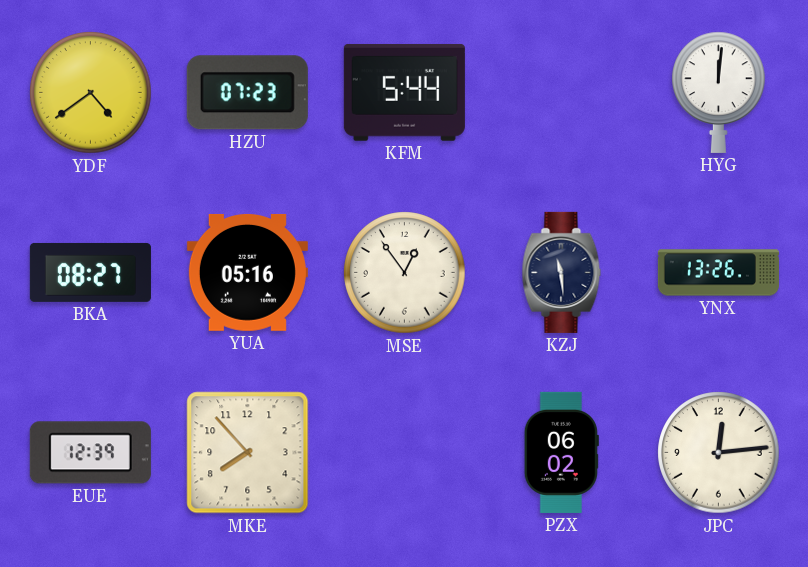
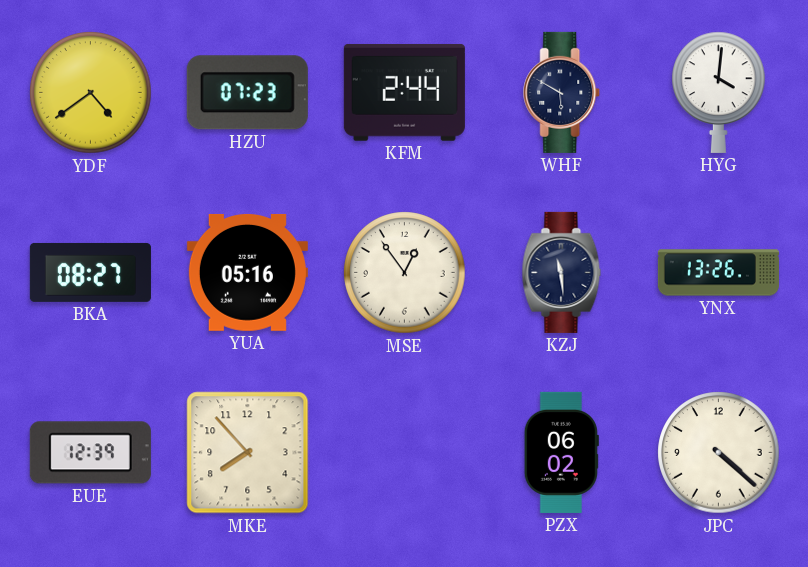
KFM: 5:44 -> 2:44
WHF: none -> 5:50
HYG: 12:01 -> 4:01
JPC: 12:14 -> 4:22
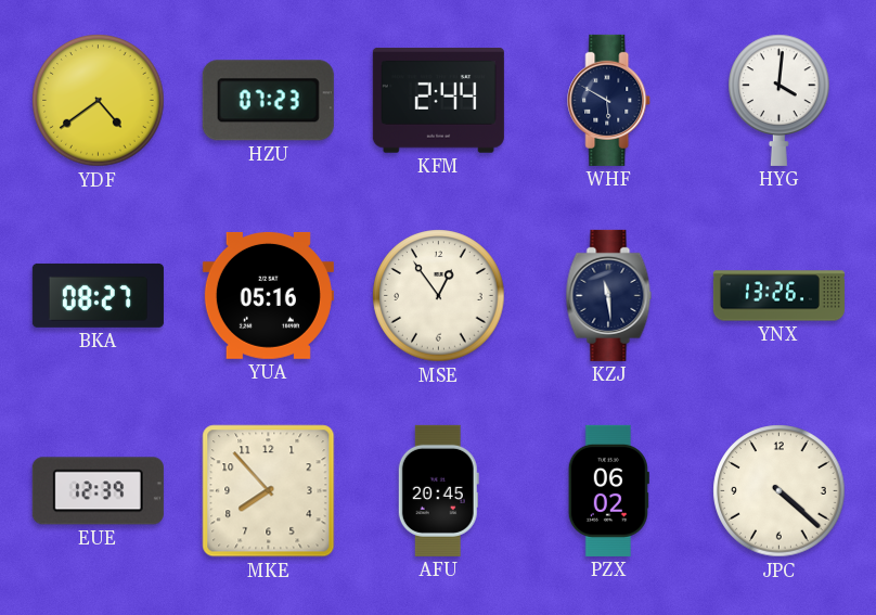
AFU: none -> 20:45
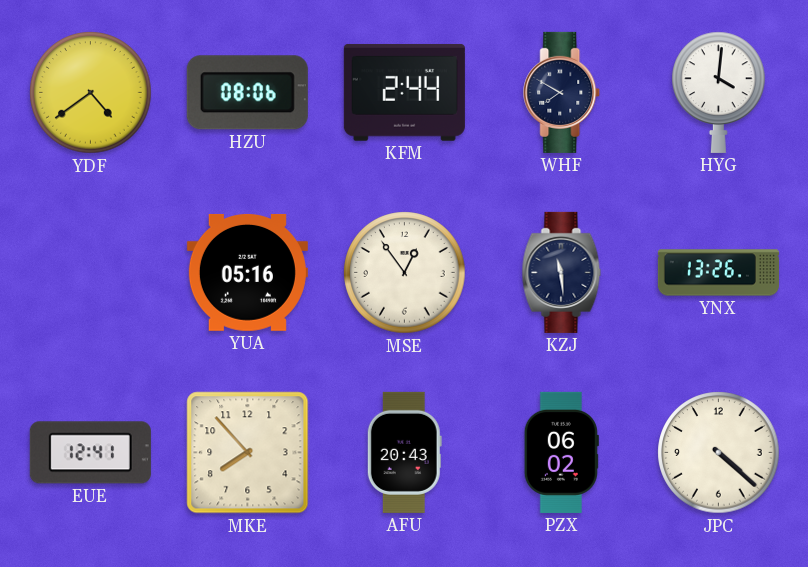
HZU: 07:23 -> 08:06
WHF: 5:50 -> 7:50
BKA: 08:27 -> none
EUE: 12:39 -> 12:41
AFU: 20:45 -> 20:43
